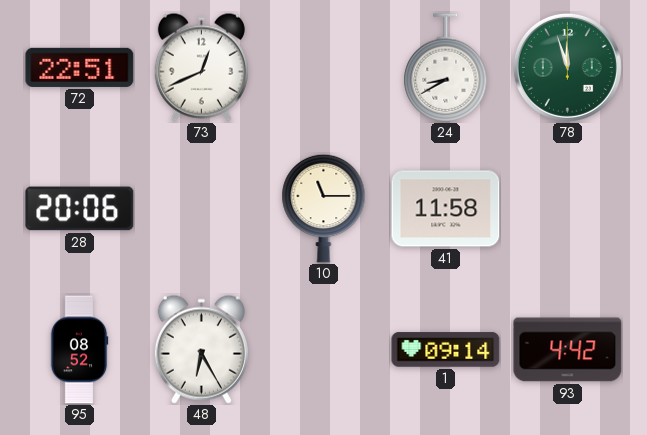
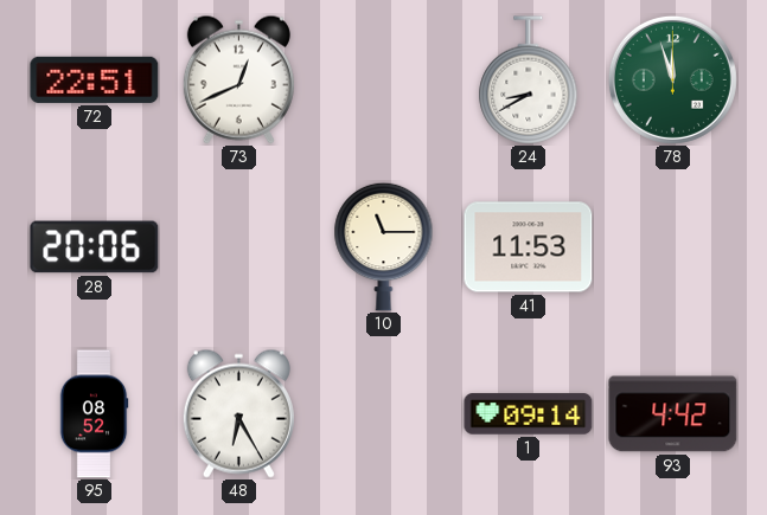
41: 11:58 -> 11:53
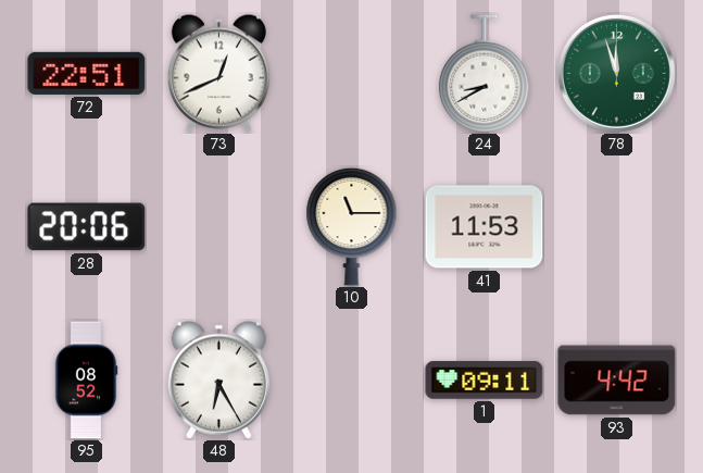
1: 09:14 -> 09:11
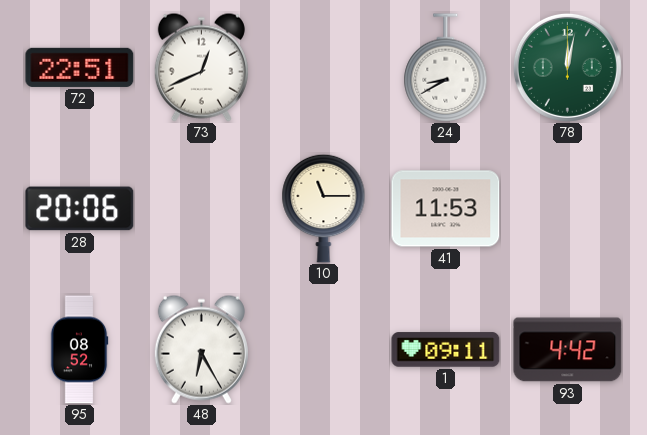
78: 11:57 -> 12:02
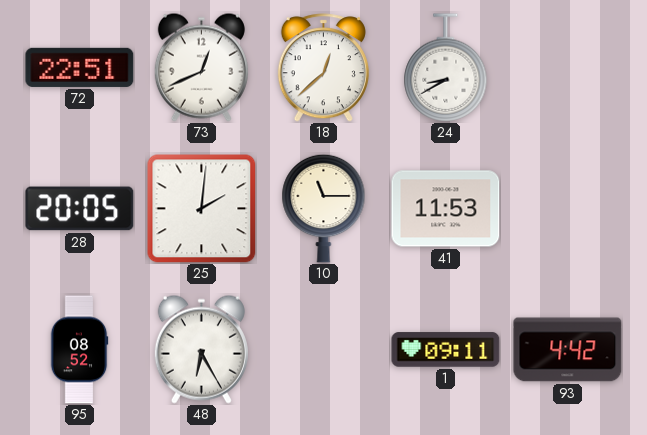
18: none -> 12:38
78: 12:02 -> none
28: 20:06 -> 20:05
25: none -> 2:01
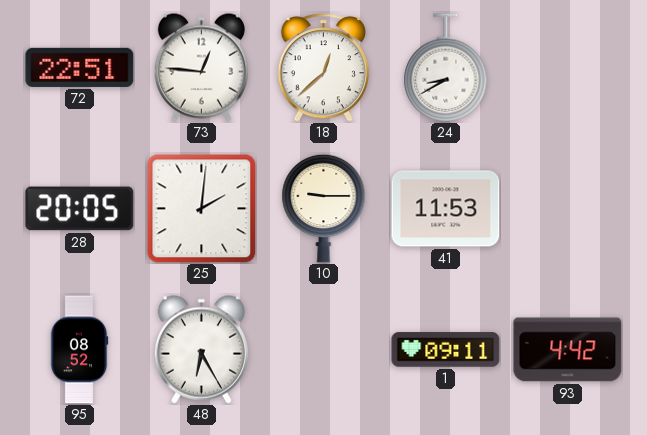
73: 12:41 -> 12:46
10: 11:15 -> 9:15
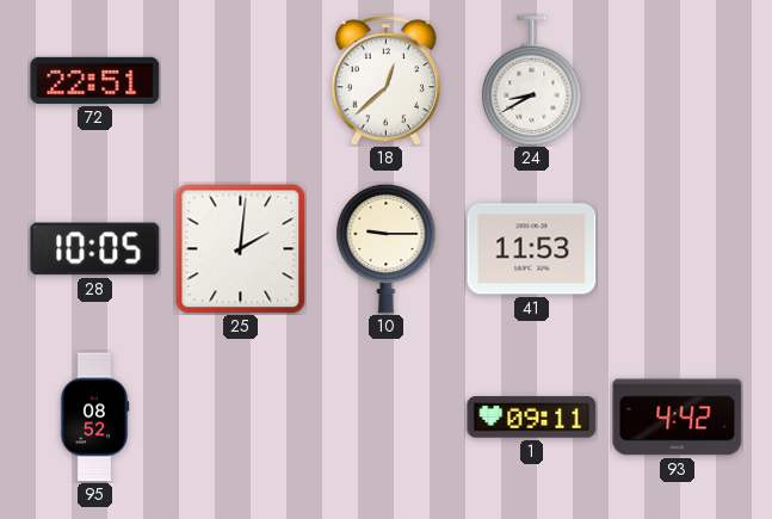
73: 12:46 -> none
28: 20:05 -> 10:05
48: 6:25 -> none
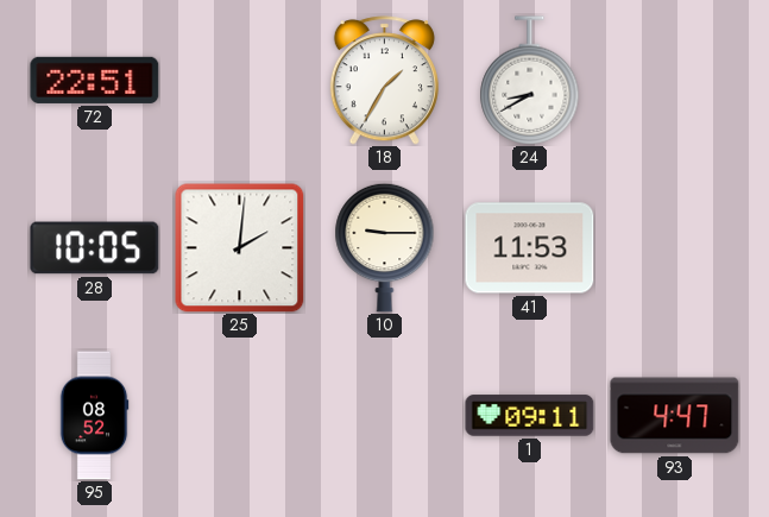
18: 12:38 -> 1:35
93: 4:42 -> 4:47
